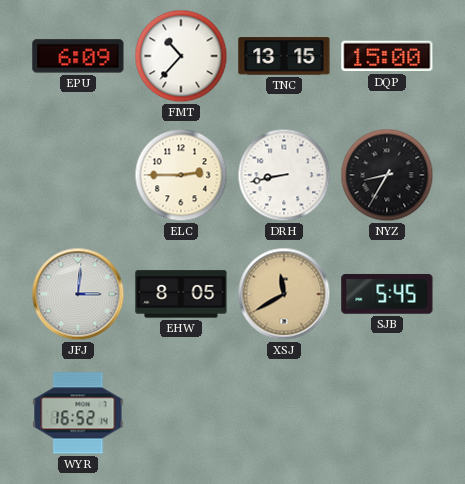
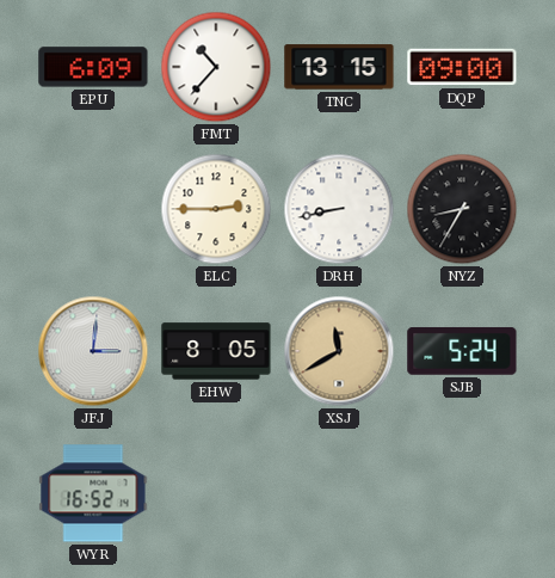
DQP: 15:00 -> 09:00
SJB: 5:45 -> 5:24
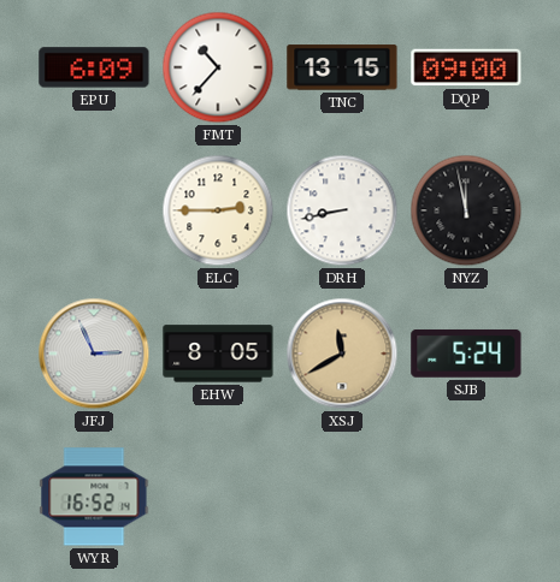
NYZ: 8:35 -> 11:58
JFJ: 3:01 -> 2:56
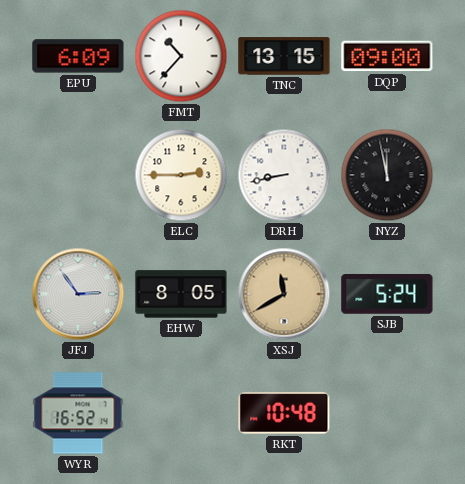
JFJ: 2:56 -> 2:54
RKT: none -> 10:48
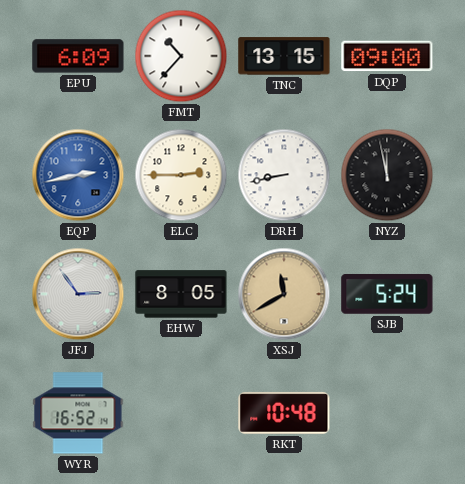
EQP: none -> 2:43
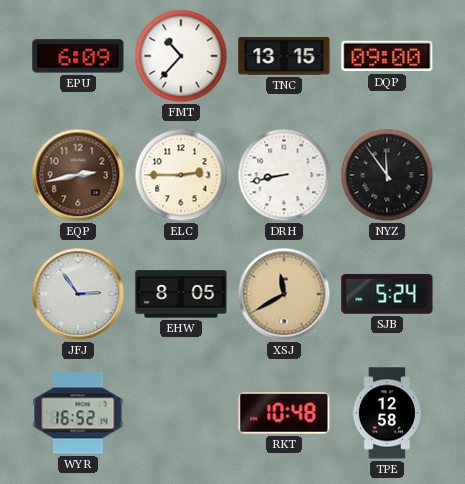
EQP dial: blue -> brown
NYZ: 11:58 -> 11:54
TPE: none -> 12:58
